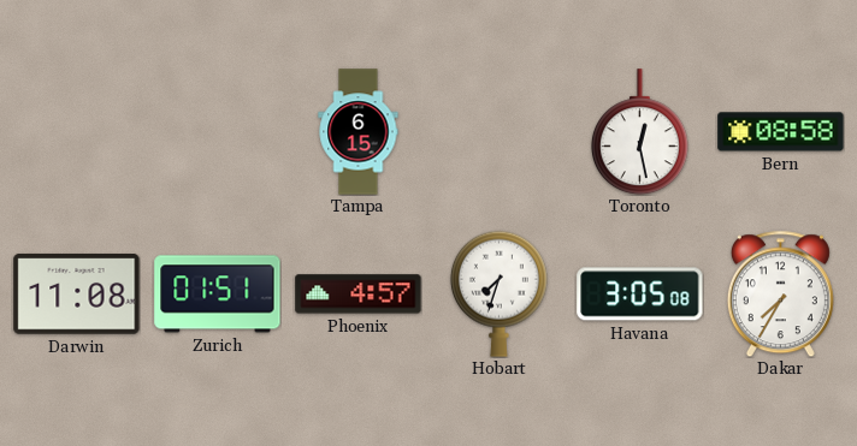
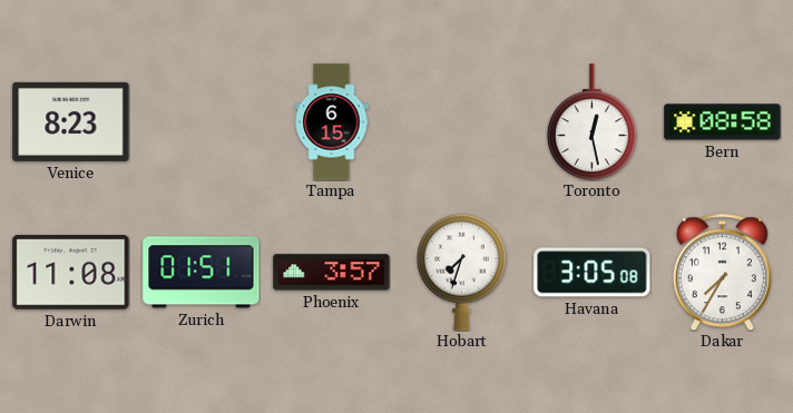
Venice: none -> 8:23
Phoenix: 4:57 -> 3:57
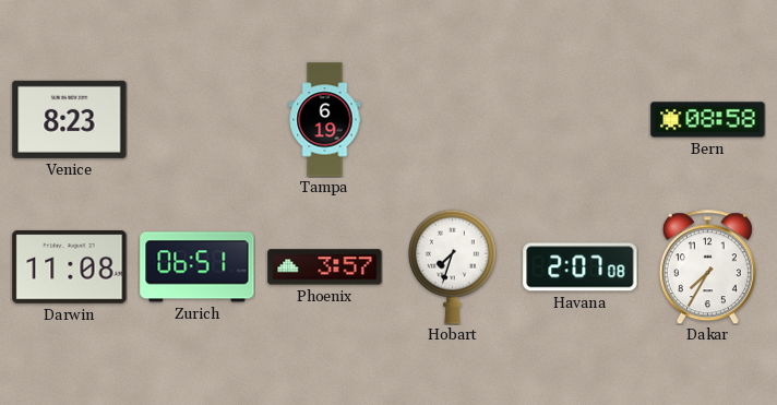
Tampa: 6:15 -> 6:19
Toronto: 12:28 -> none
Zurich: 01:51 -> 06:51
Havana: 3:05 -> 2:07
